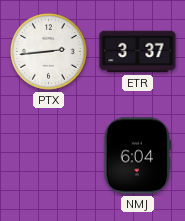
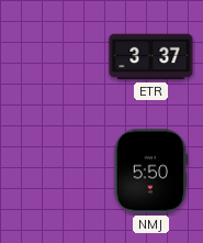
PTX: 2:44 -> none
NMJ: 6:04 -> 5:50
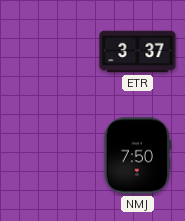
NMJ: 5:50 -> 7:50
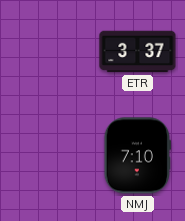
NMJ: 7:50 -> 7:10
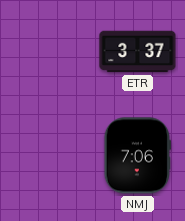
NMJ: 7:10 -> 7:06
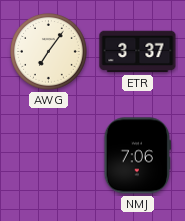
AWG: none -> 7:06
